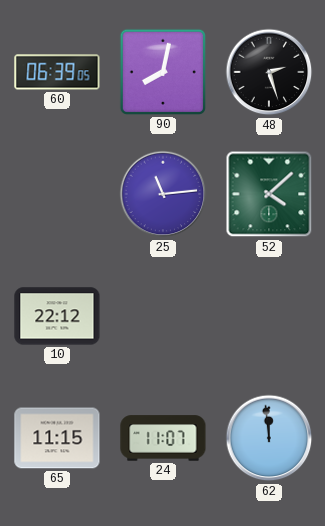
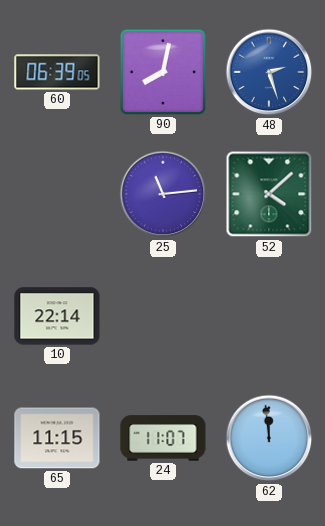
48 dial: black -> blue
10: 22:12 -> 22:14
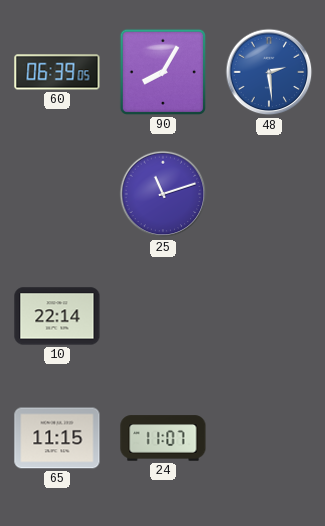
90: 8:02 -> 8:05
48: 2:27 -> 2:29
25: 11:14 -> 11:12
52: 4:08 -> none
62: 11:59 -> none
